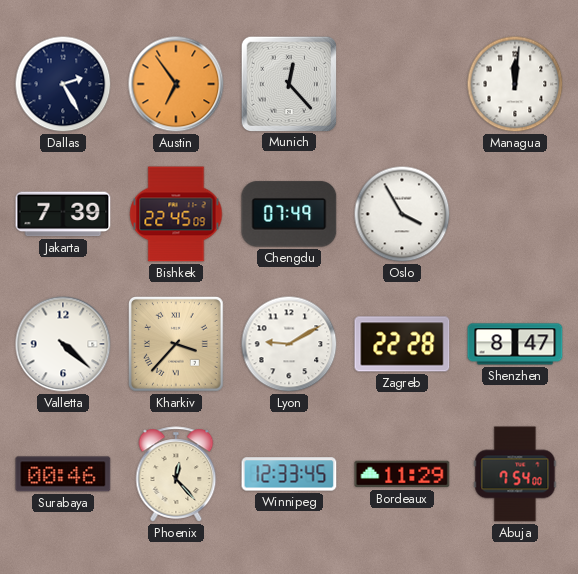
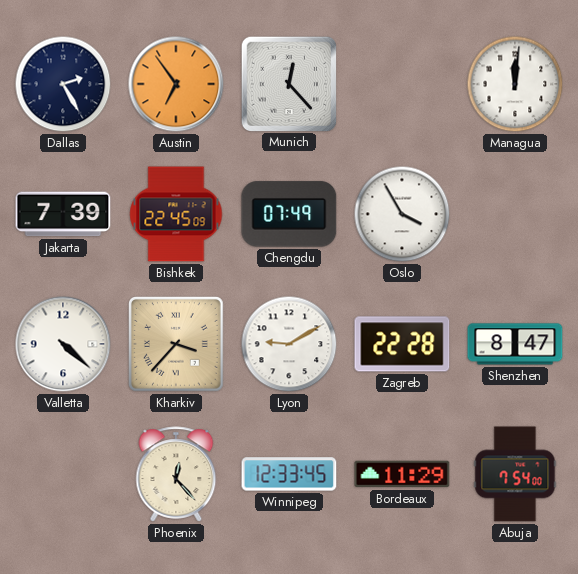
Surabaya: 00:46 -> none
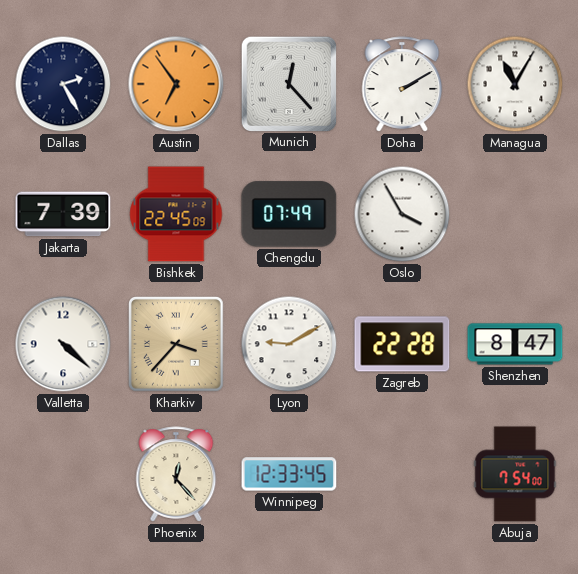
Doha: none -> 2:10
Managua: 12:01 -> 11:05
Bordeaux: 11:29 -> none
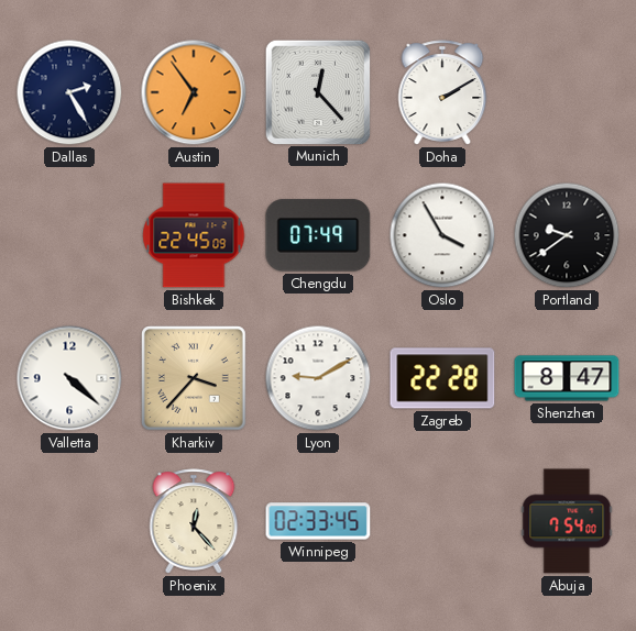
Managua: 11:05 -> none
Jakarta: 7:39 -> none
Portland: none -> 9:39
Winnipeg: 12:33 -> 02:33
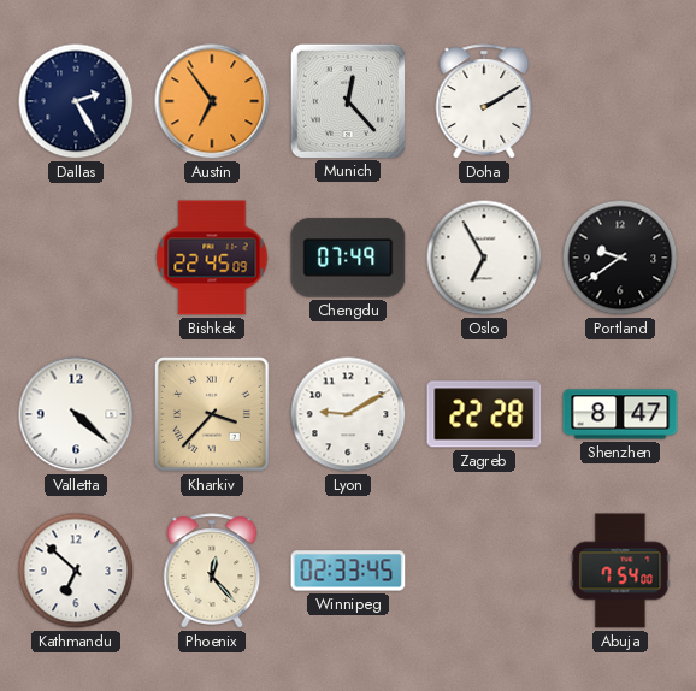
Oslo: 3:55 -> 6:55
Kathmandu: none -> 6:52
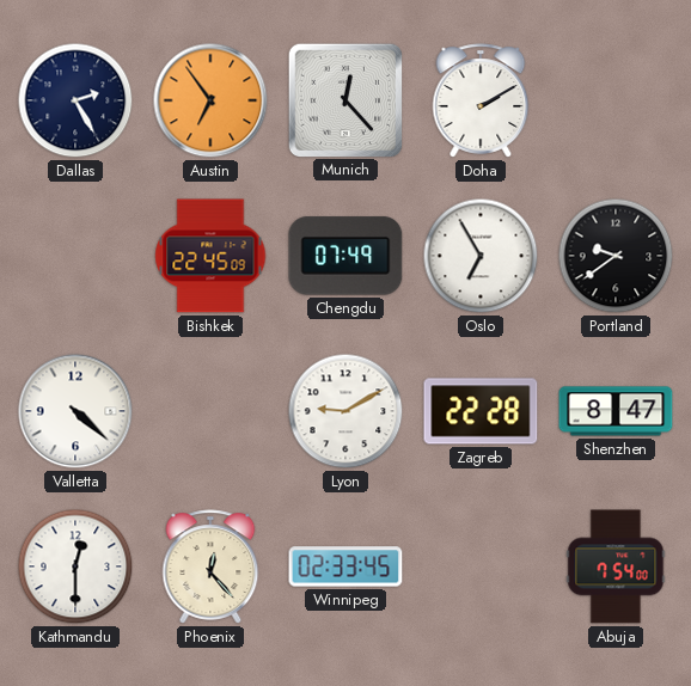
Kharkiv: 3:37 -> none
Kathmandu: 6:52 -> 12:30
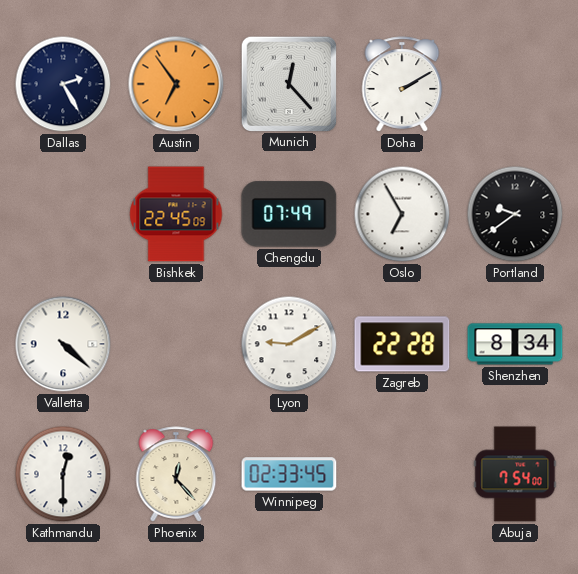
Shenzhen: 8:47 -> 8:34
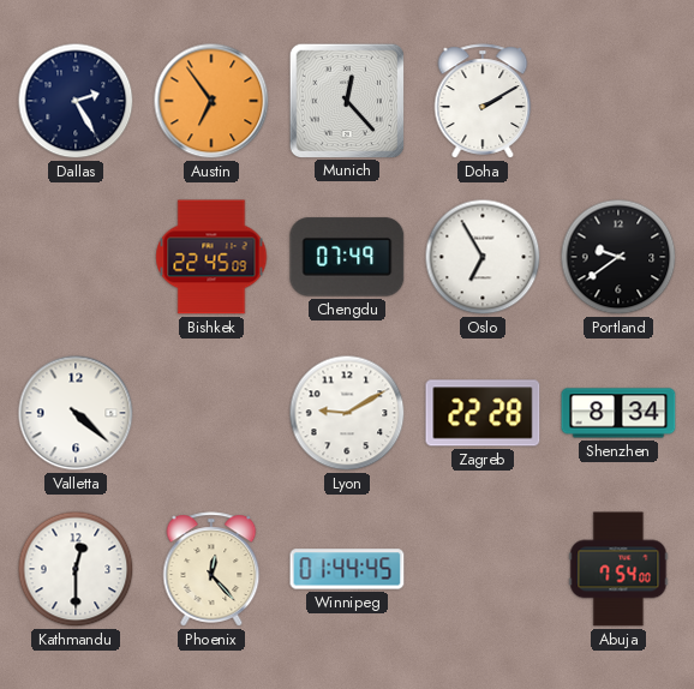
Winnipeg: 02:33 -> 01:44
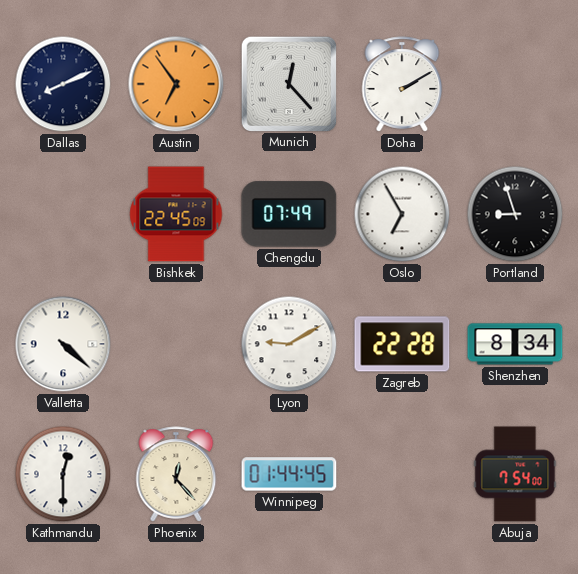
Dallas: 2:25 -> 8:11
Portland: 9:39 -> 8:57
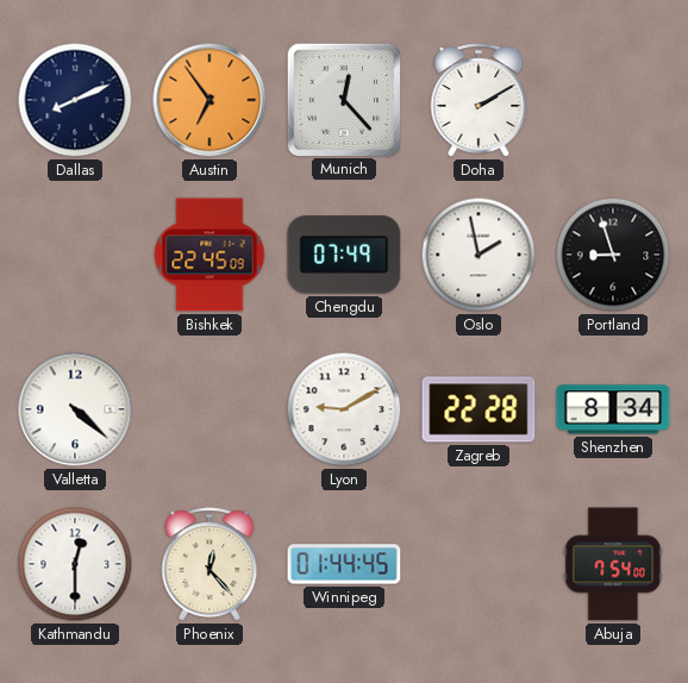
Oslo: 6:55 -> 1:58
